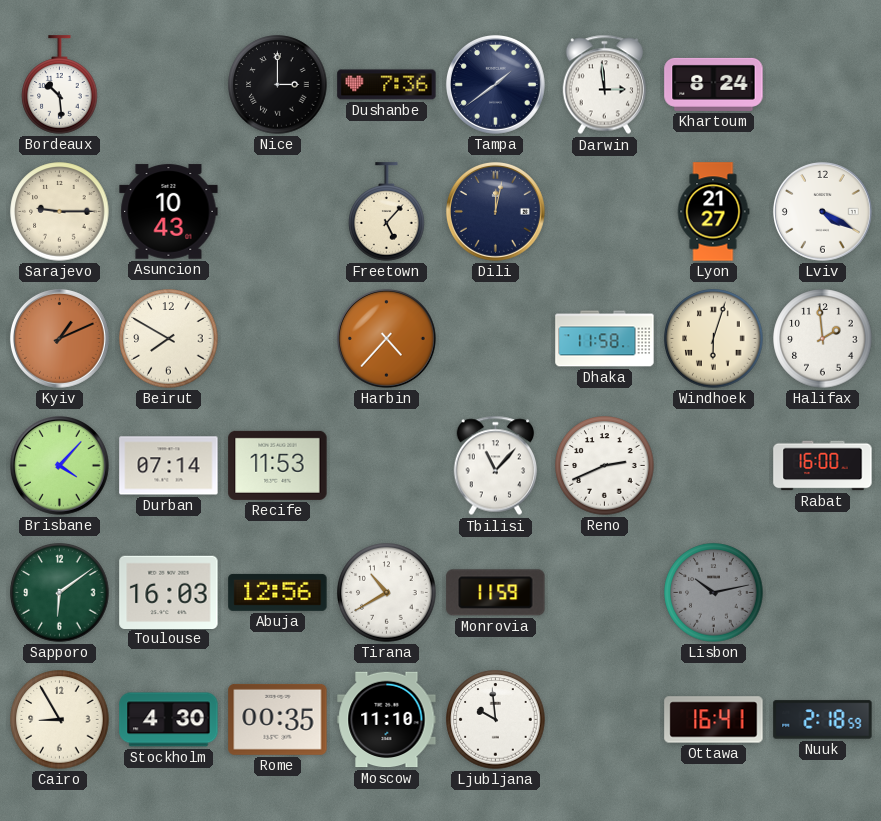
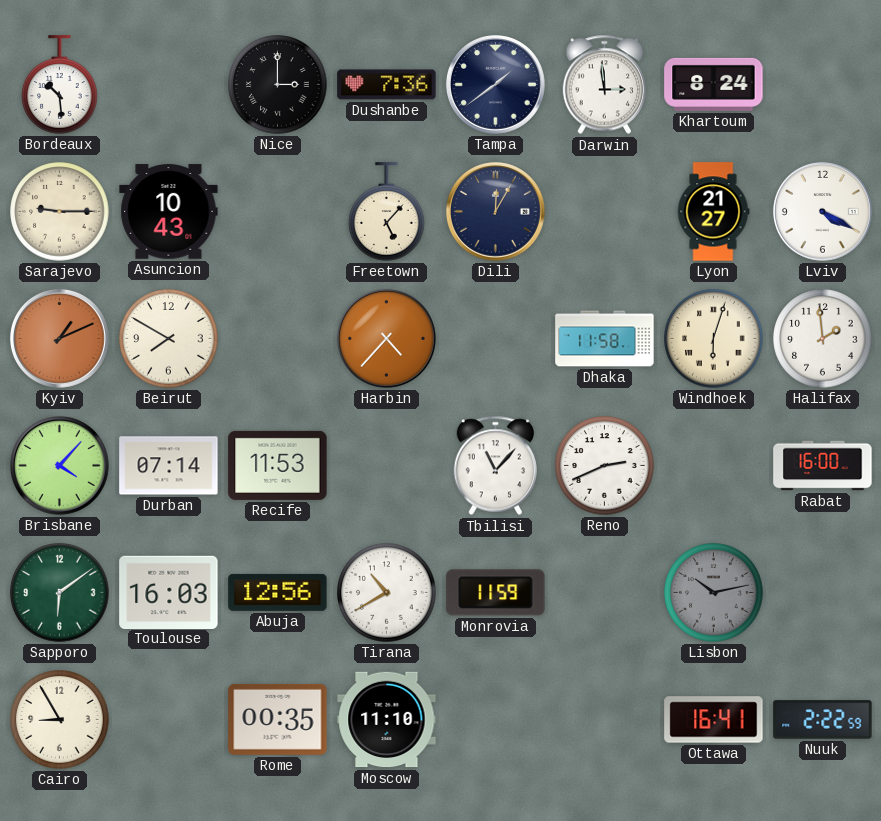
Dili: 12:02 -> 12:05
Stockholm: 4:30 -> none
Ljubljana: 9:59 -> none
Nuuk: 2:18 -> 2:22
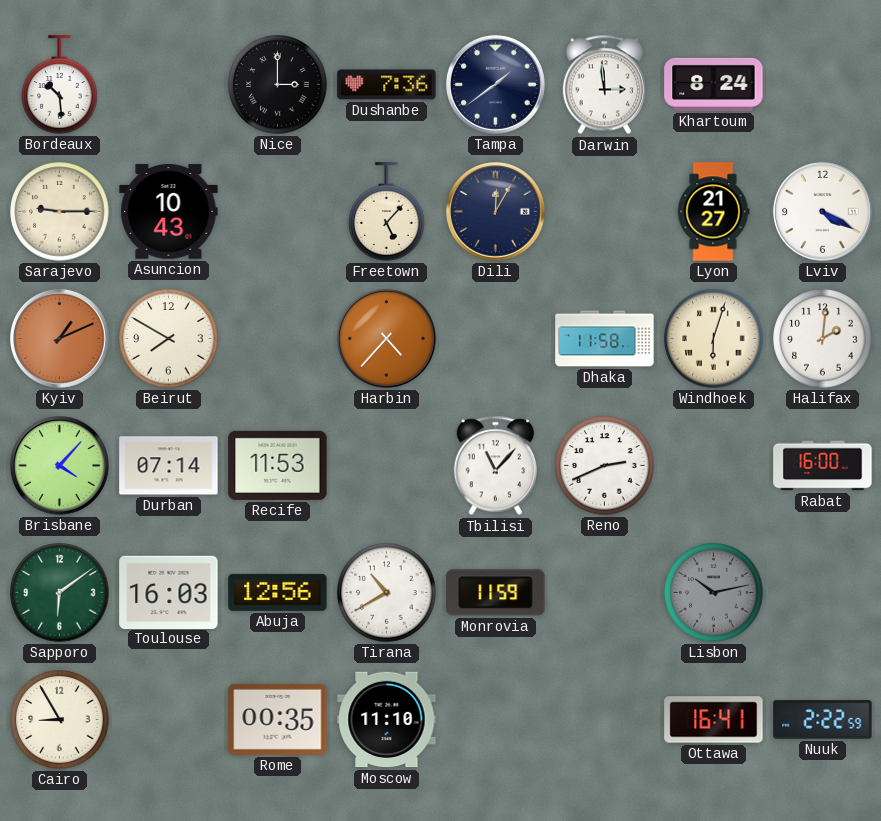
Halifax: 1:59 -> 2:01
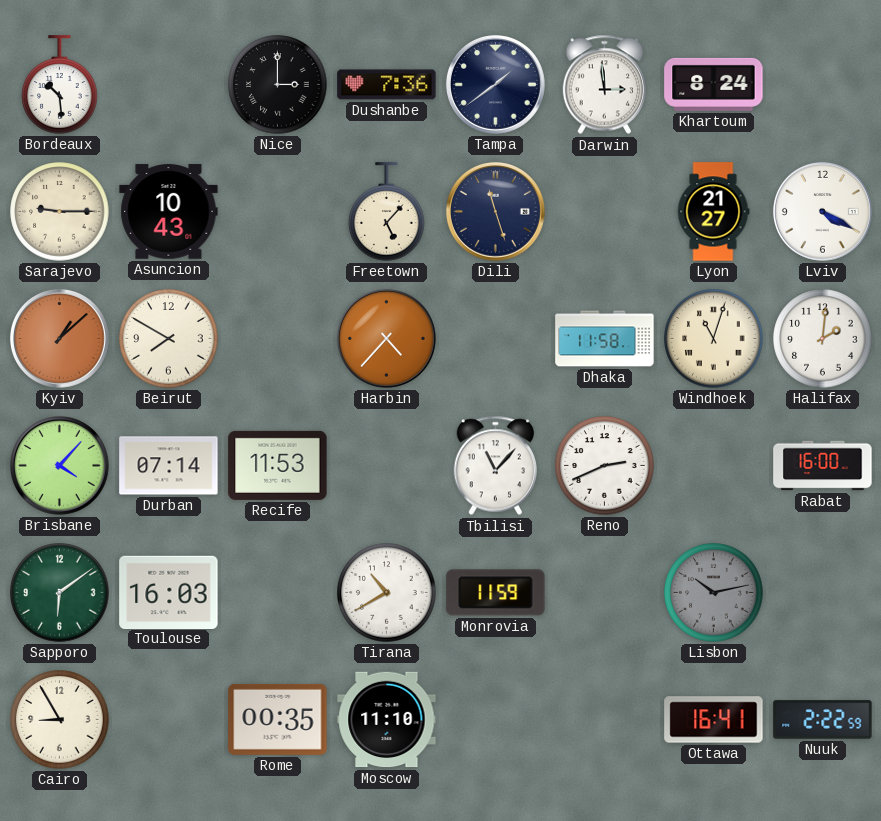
Dili: 12:05 -> 11:27
Kyiv: 1:11 -> 1:08
Windhoek: 6:03 -> 11:03
Abuja: 12:56 -> none
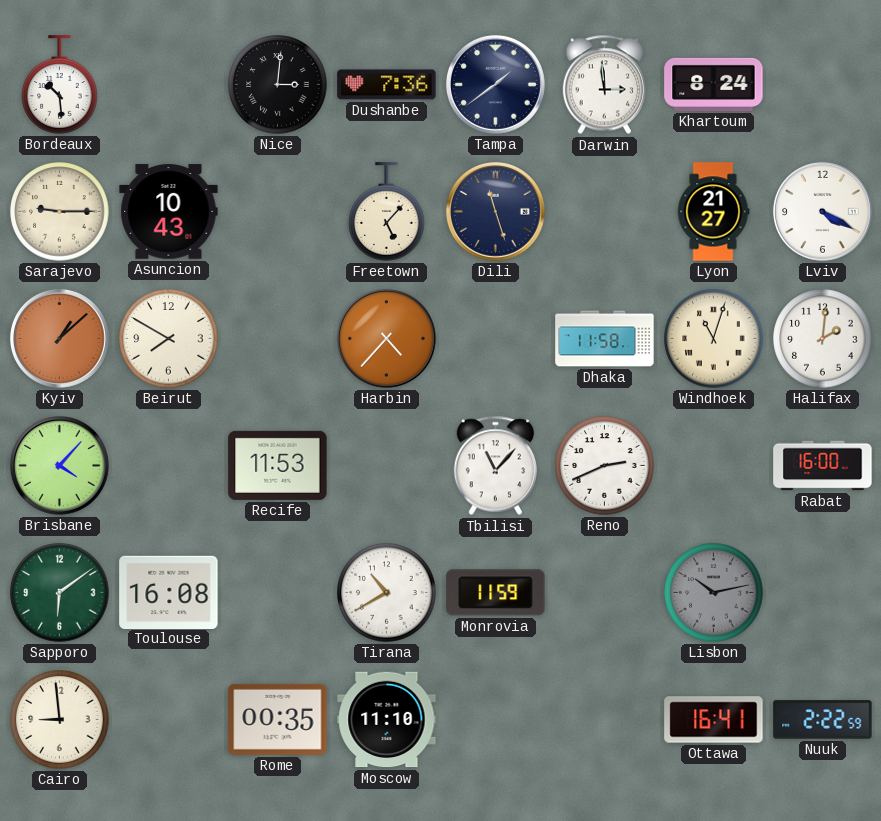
Nice: 3:00 -> 3:01
Durban: 07:14 -> none
Toulouse: 16:03 -> 16:08
Cairo: 8:55 -> 8:59
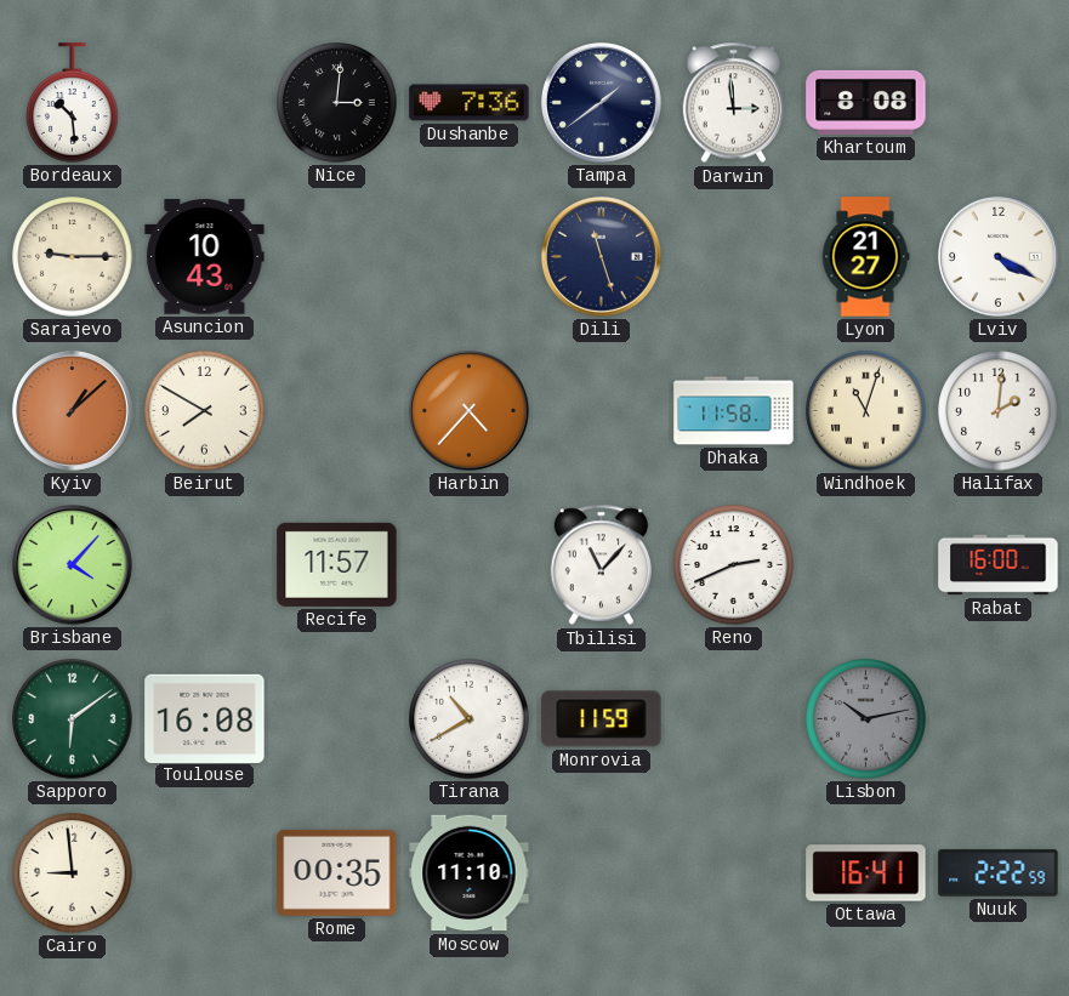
Khartoum: 8:24 -> 8:08
Freetown: 5:07 -> none
Recife: 11:53 -> 11:57
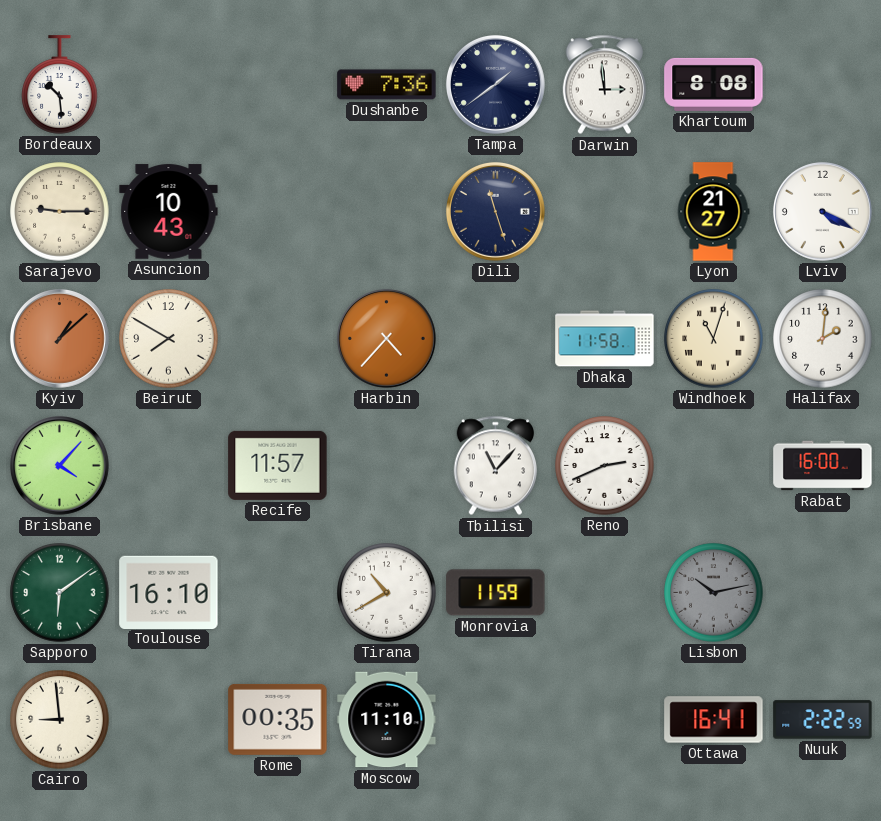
Nice: 3:01 -> none
Toulouse: 16:08 -> 16:10
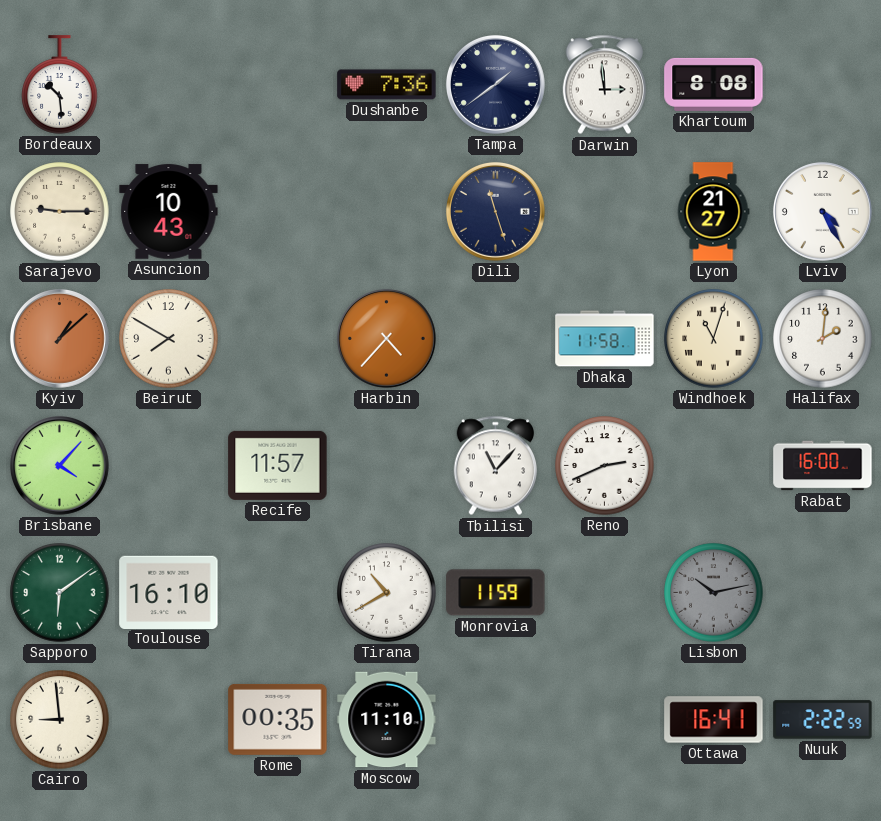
Lviv: 4:20 -> 4:25
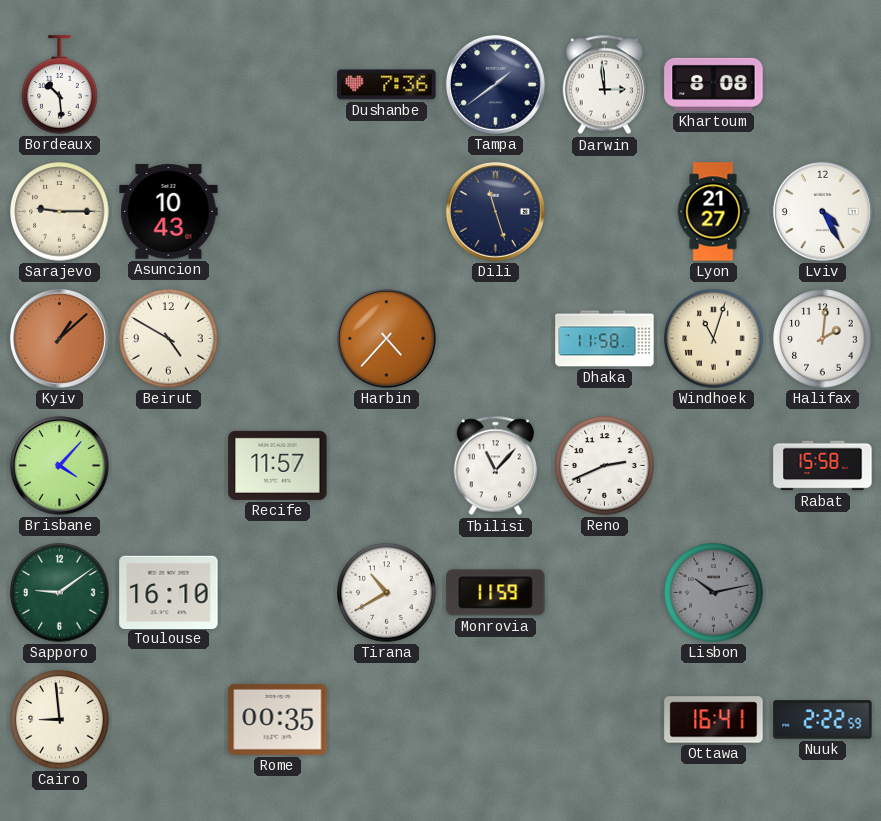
Beirut: 7:50 -> 4:50
Rabat: 16:00 -> 15:58
Sapporo: 6:09 -> 9:09
Moscow: 11:10 -> none
